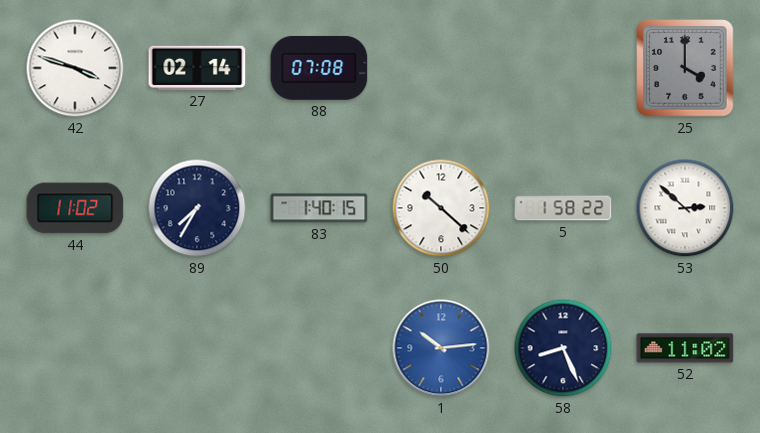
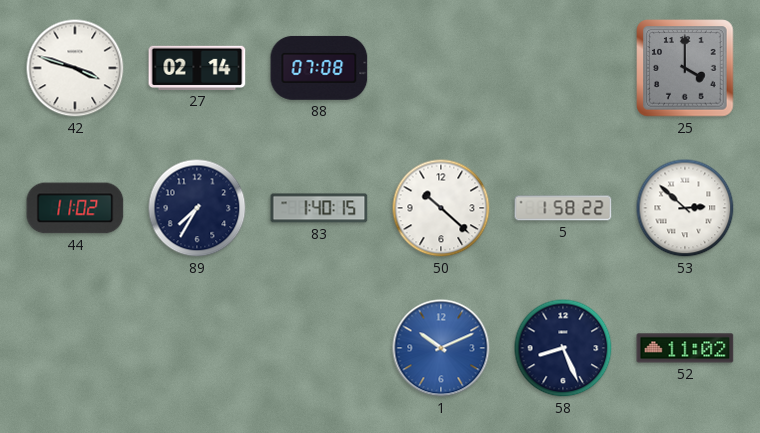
1: 10:14 -> 10:11
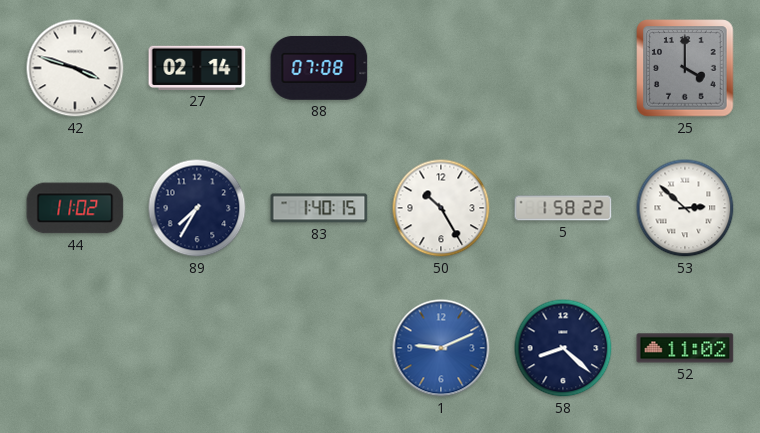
50: 10:22 -> 10:25
1: 10:11 -> 9:11
58: 8:26 -> 8:22
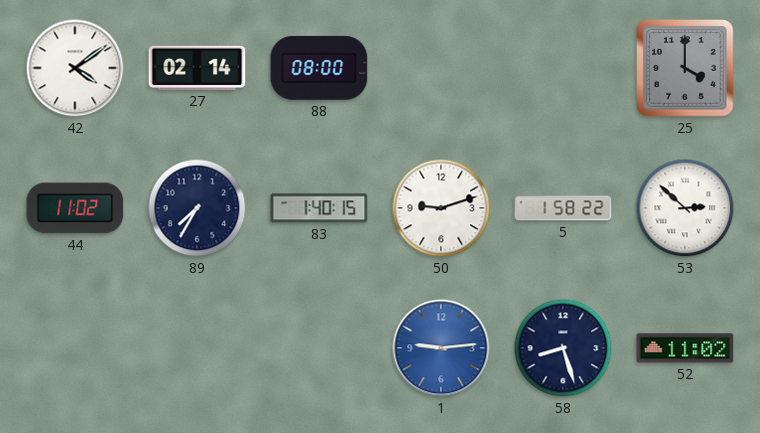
42: 3:48 -> 4:09
88: 07:08 -> 08:00
50: 10:25 -> 9:12
1: 9:11 -> 9:14
58: 8:22 -> 8:27
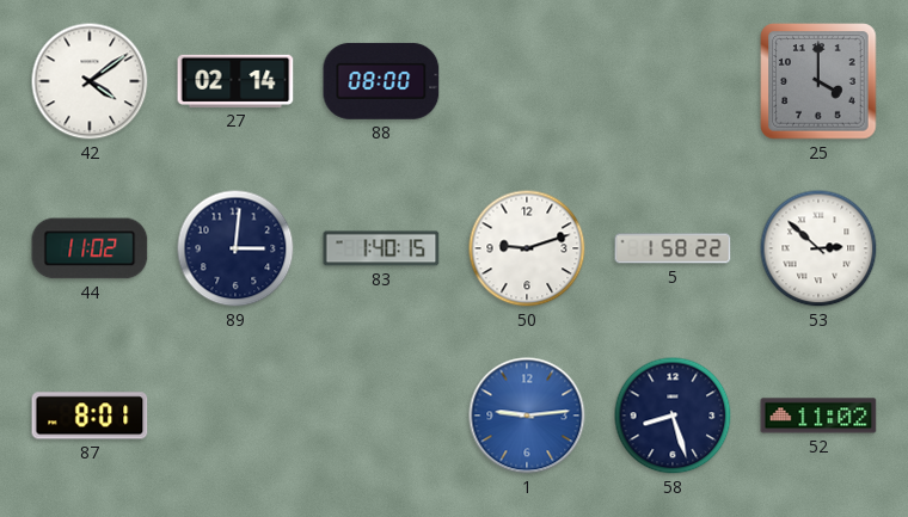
89: 7:35 -> 3:01
87: none -> 8:01
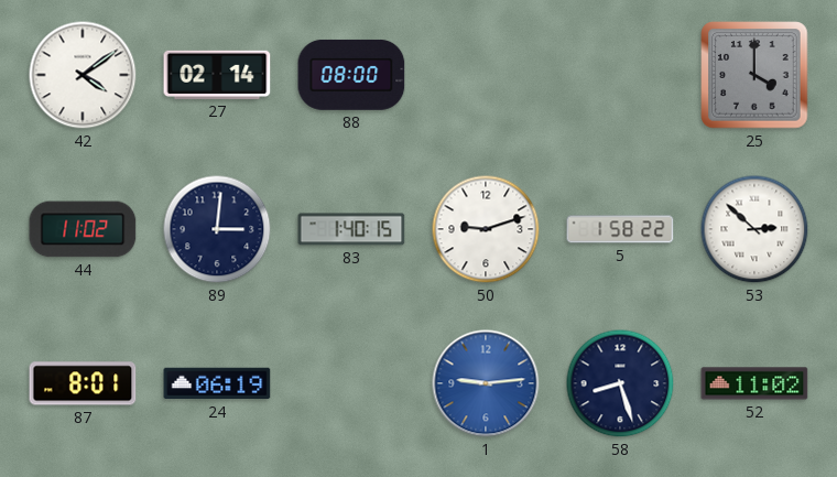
24: none -> 06:19
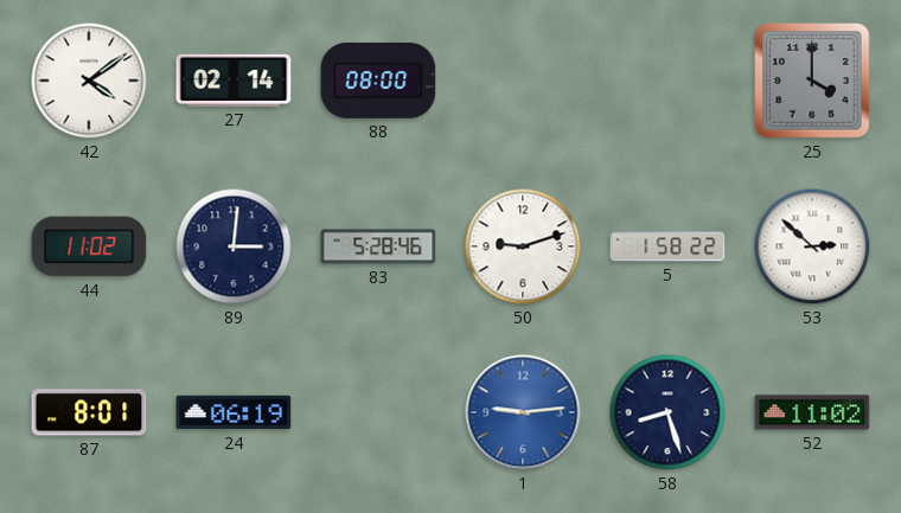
83: 1:40 -> 5:28
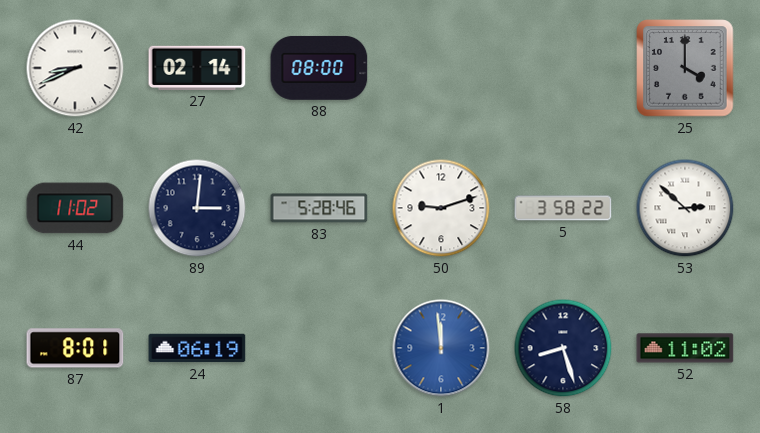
42: 4:09 -> 8:41
5: 1:58 -> 3:58
1: 9:14 -> 11:59
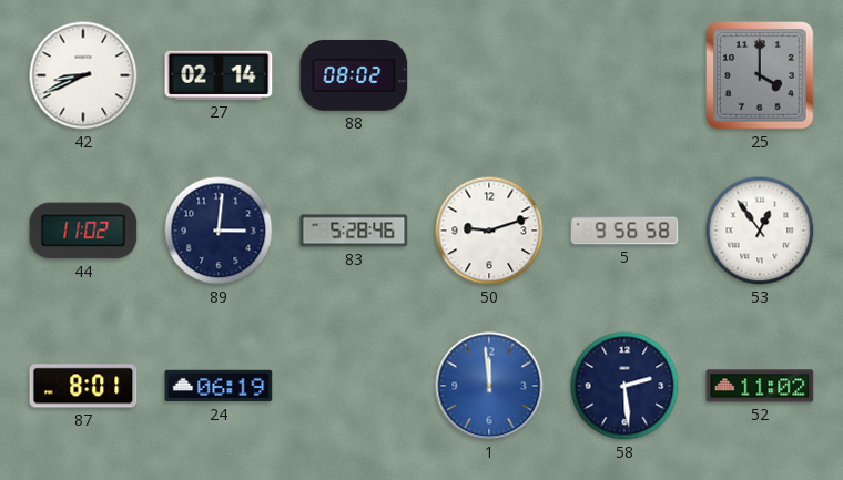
88: 08:00 -> 08:02
5: 3:58 -> 9:56
53: 2:52 -> 12:54
58: 8:27 -> 2:29
